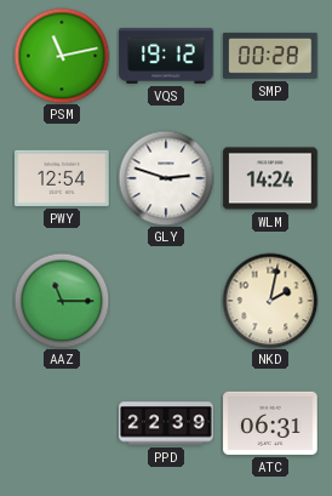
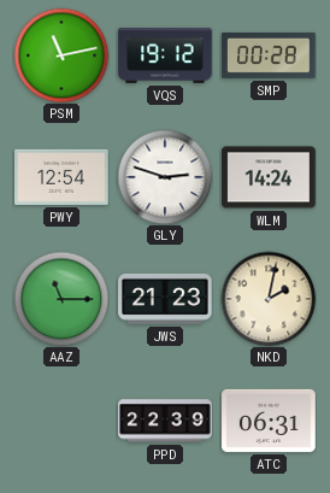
JWS: none -> 21:23
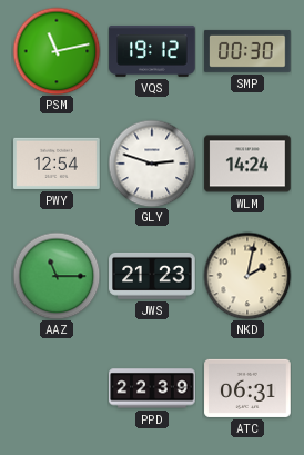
SMP: 00:28 -> 00:30
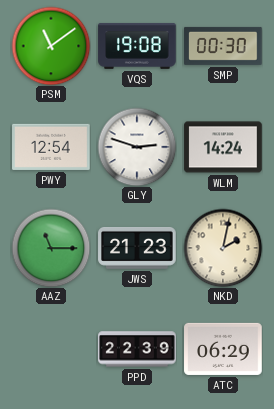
PSM: 11:13 -> 11:09
VQS: 19:12 -> 19:08
ATC: 06:31 -> 06:29
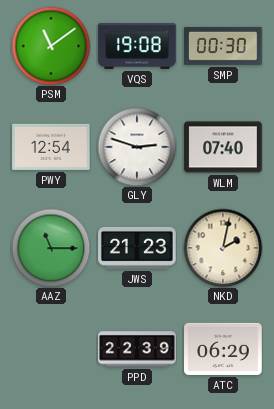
WLM: 14:24 -> 07:40
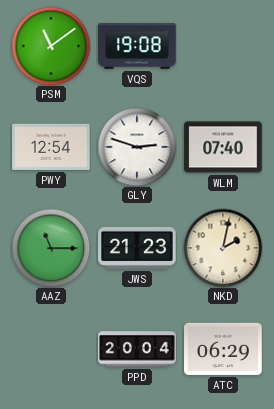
SMP: 00:30 -> none
PPD: 22:39 -> 20:04
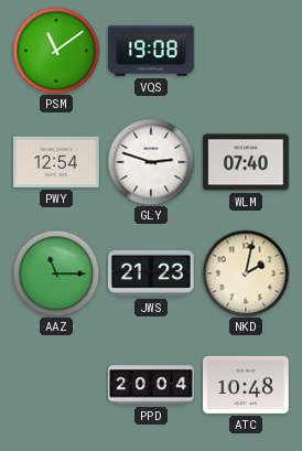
ATC: 06:29 -> 10:48
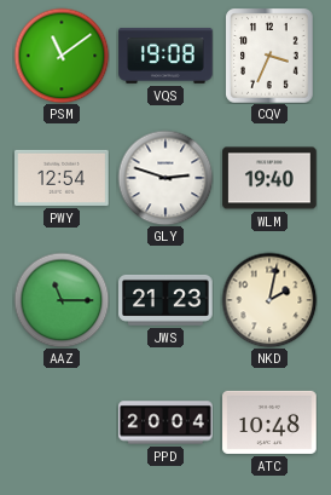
CQV: none -> 3:34
WLM: 07:40 -> 19:40
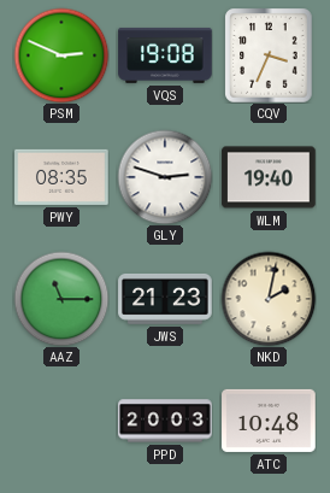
PSM: 11:09 -> 2:49
PWY: 12:54 -> 08:35
PPD: 20:04 -> 20:03
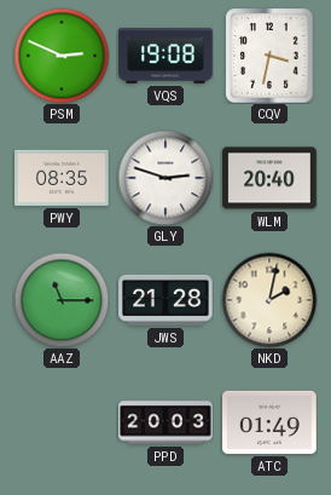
CQV: 3:34 -> 3:32
WLM: 19:40 -> 20:40
JWS: 21:23 -> 21:28
ATC: 10:48 -> 01:49
